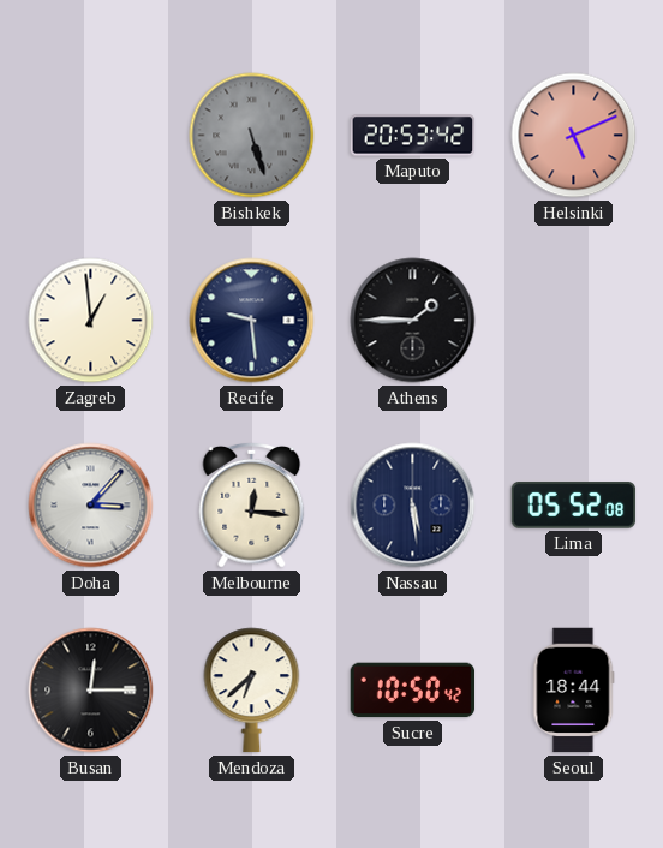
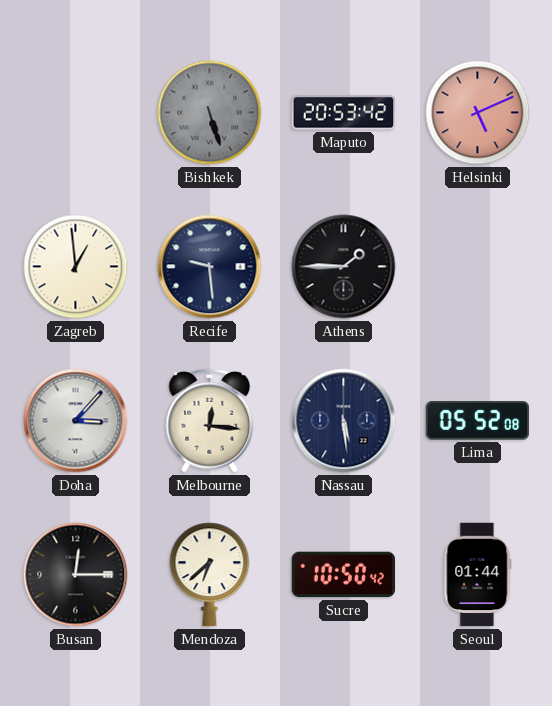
Seoul: 18:44 -> 01:44
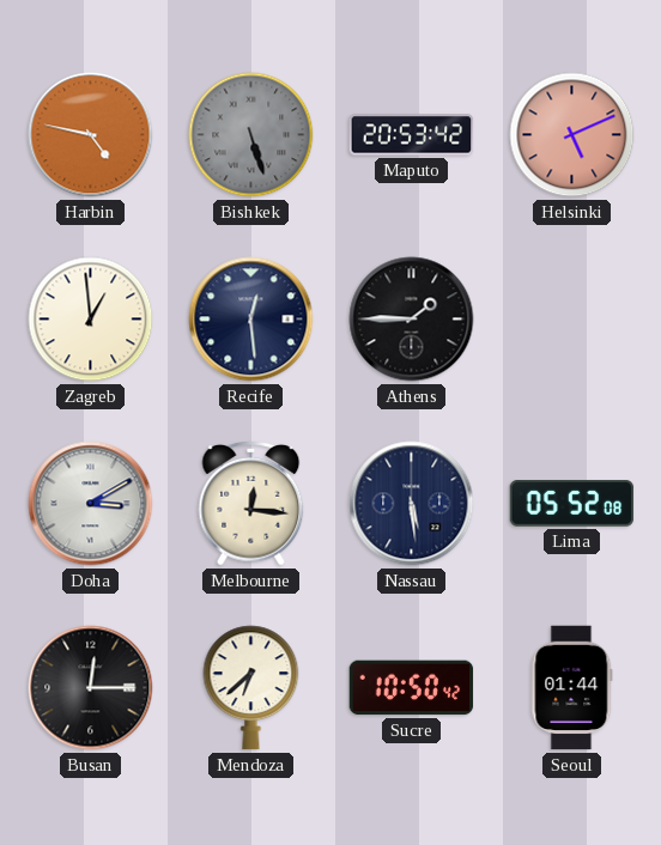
Harbin: none -> 4:47
Recife: 9:29 -> 12:29
Doha: 3:07 -> 3:10
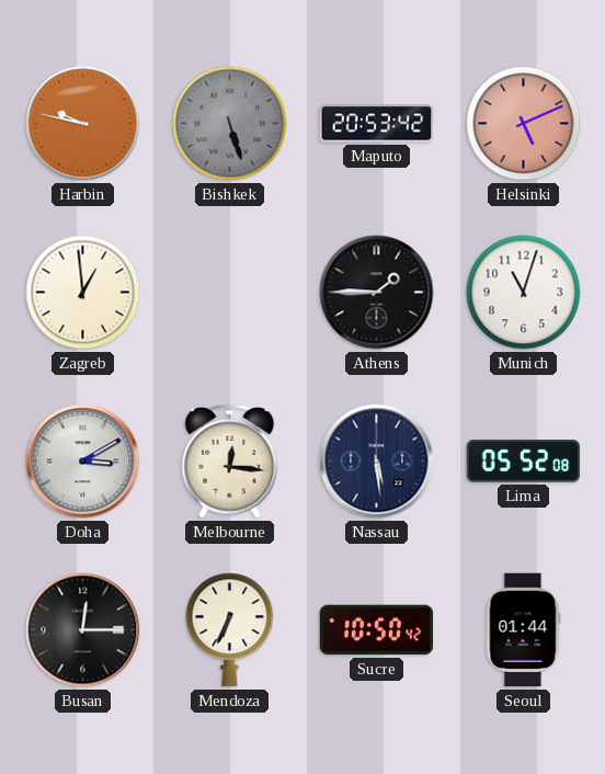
Harbin: 4:47 -> 9:47
Recife: 12:29 -> none
Munich: none -> 11:03
Mendoza: 6:38 -> 6:34
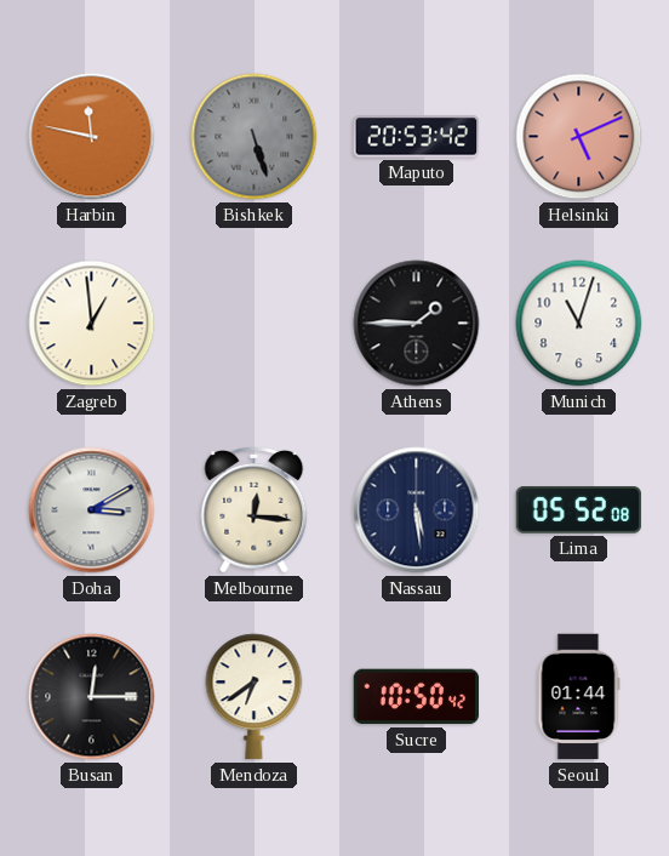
Harbin: 9:47 -> 11:47
Mendoza: 6:34 -> 6:39
